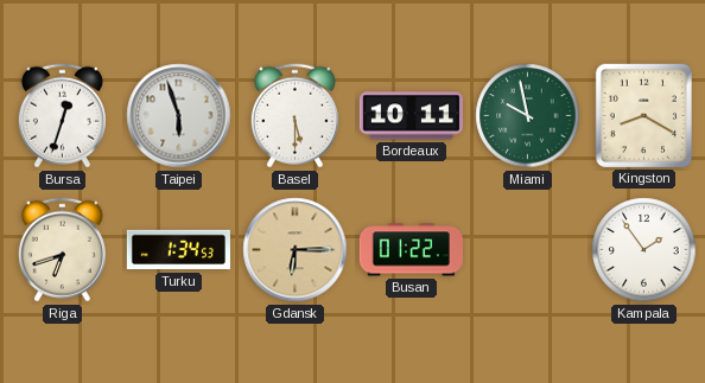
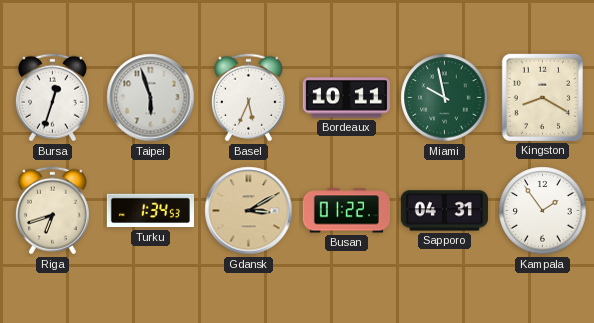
Basel: 5:30 -> 5:34
Gdansk: 6:15 -> 3:10
Sapporo: none -> 04:31
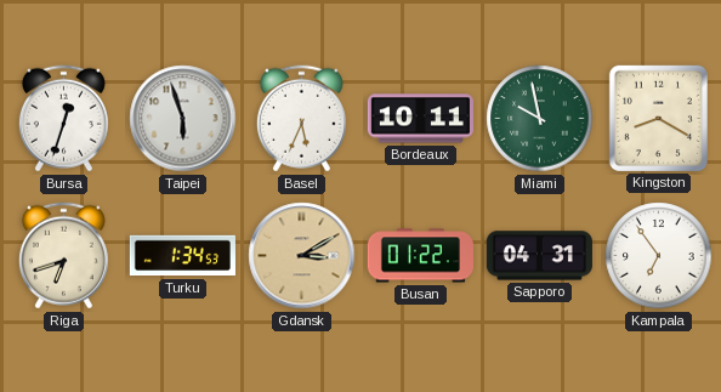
Kampala: 1:54 -> 6:54
